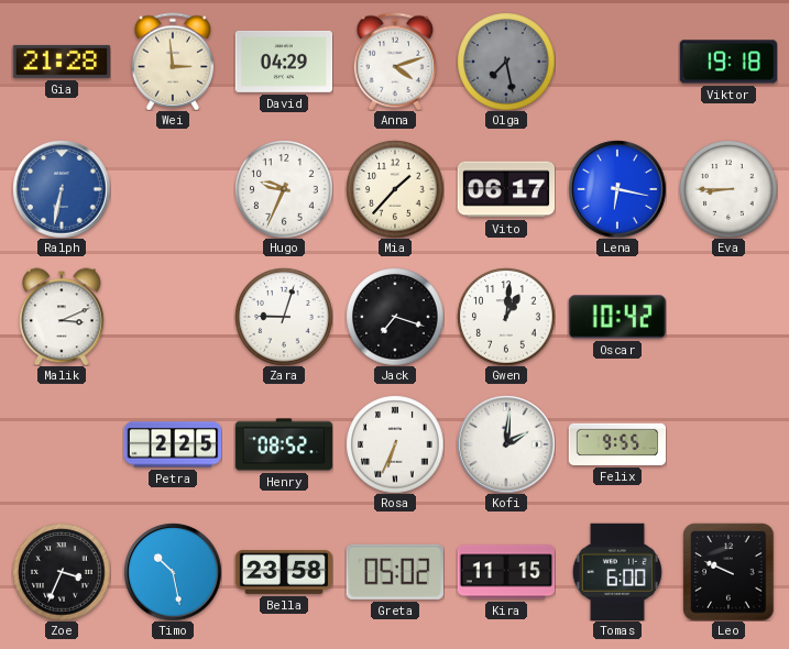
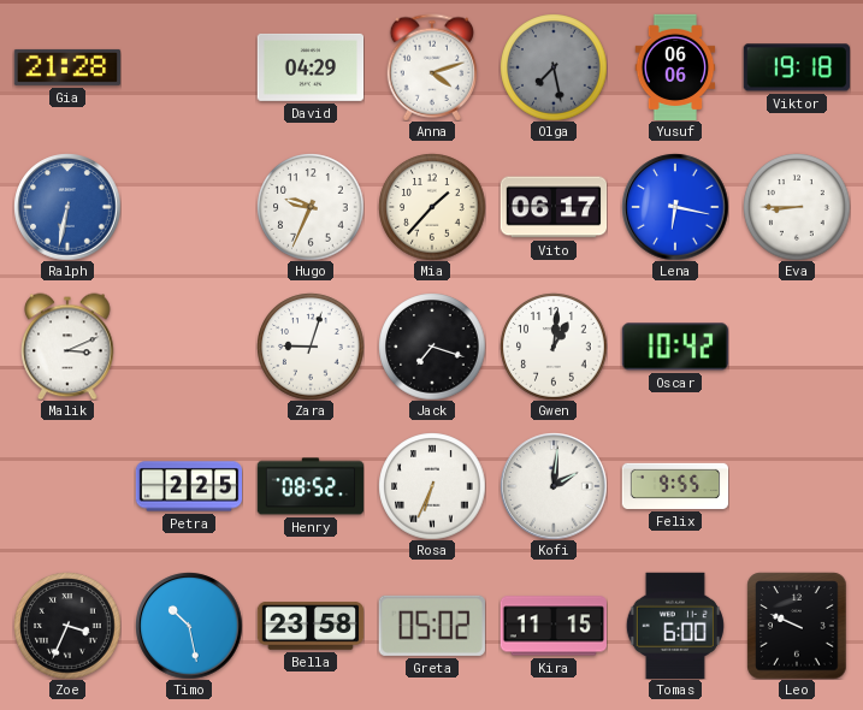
Wei: 2:59 -> none
Yusuf: none -> 06:06
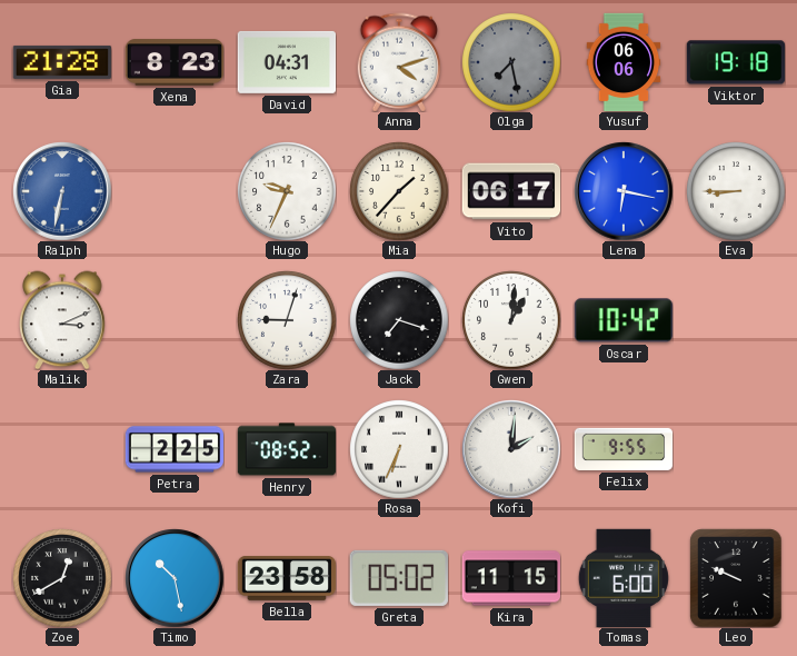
Xena: none -> 8:23
David: 04:29 -> 04:31
Zoe: 3:34 -> 12:40
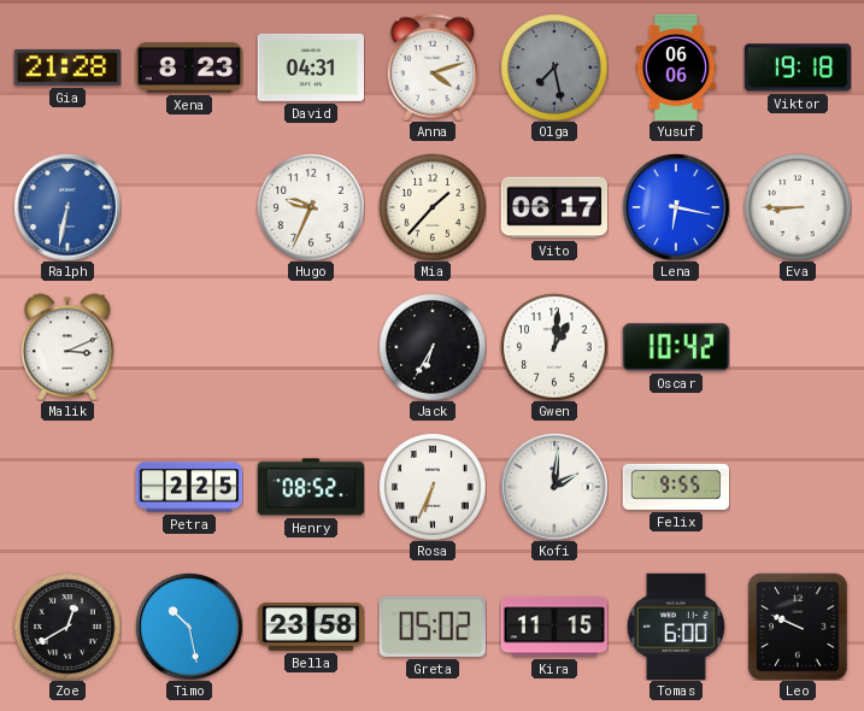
Zara: 9:03 -> none
Jack: 7:18 -> 6:35
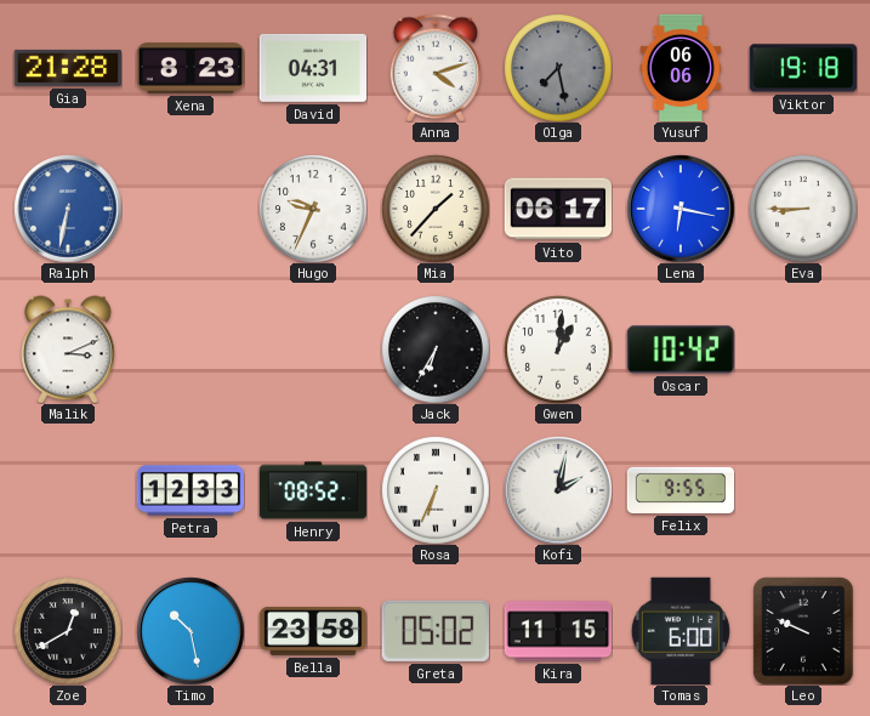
Petra: 2:25 -> 12:33
Kofi: 2:01 -> 2:02
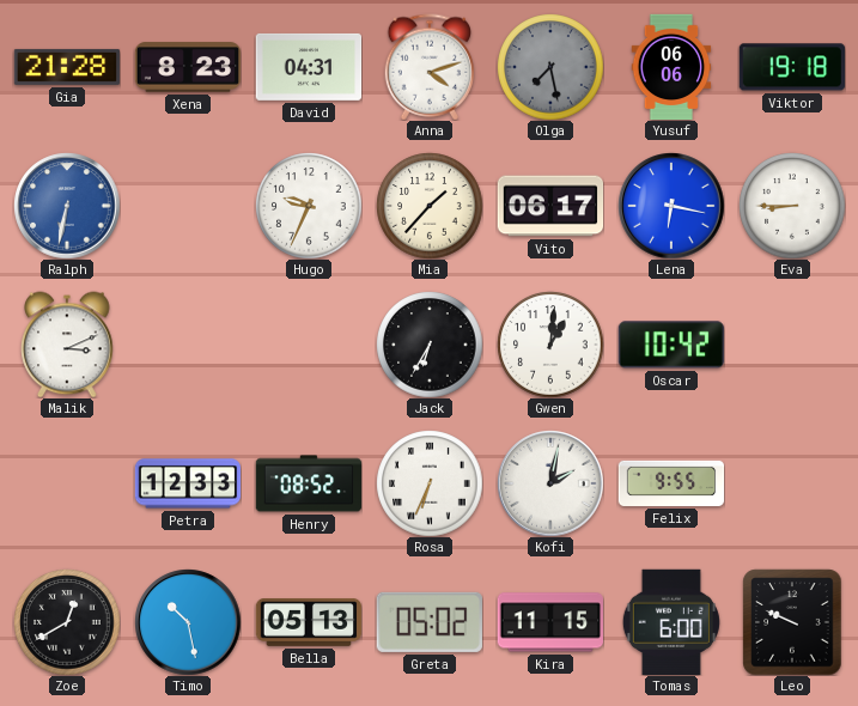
Bella: 23:58 -> 05:13
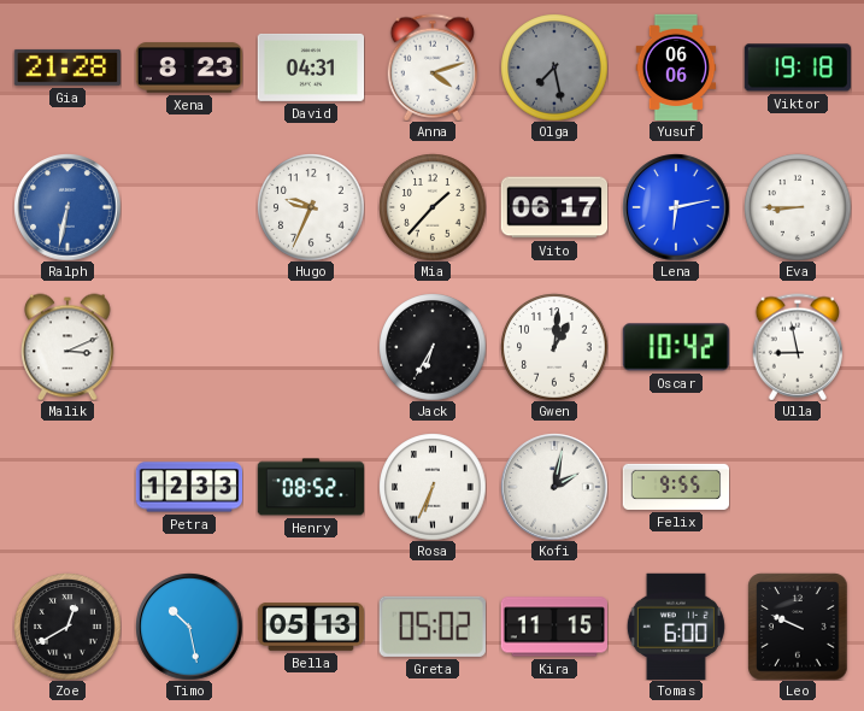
Lena: 6:17 -> 6:13
Ulla: none -> 8:58
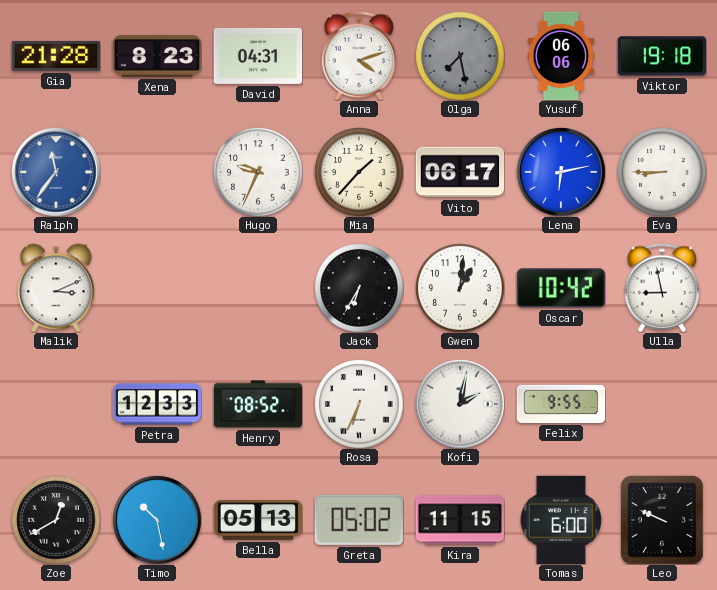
Ralph: 6:32 -> 11:36
